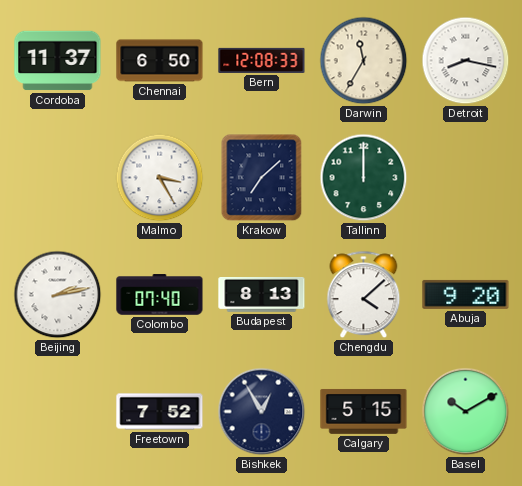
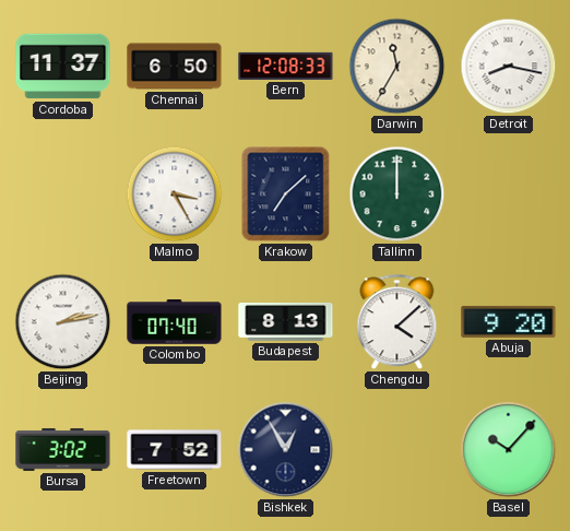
Bursa: none -> 3:02
Calgary: 5:15 -> none
Basel: 10:10 -> 10:07
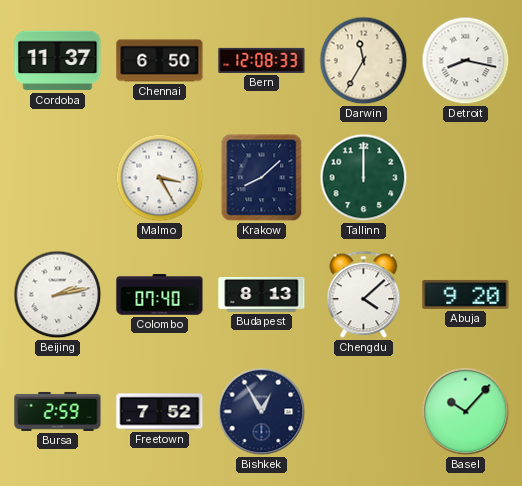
Krakow: 7:08 -> 8:08
Bursa: 3:02 -> 2:59
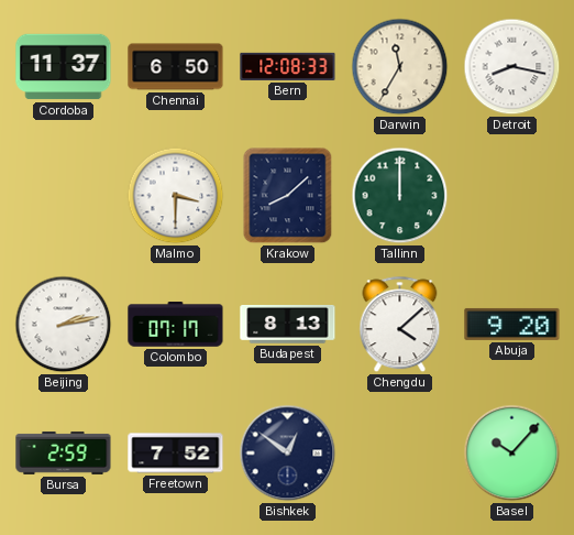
Malmo: 3:25 -> 3:30
Colombo: 07:40 -> 07:17
Bishkek: 12:55 -> 12:51
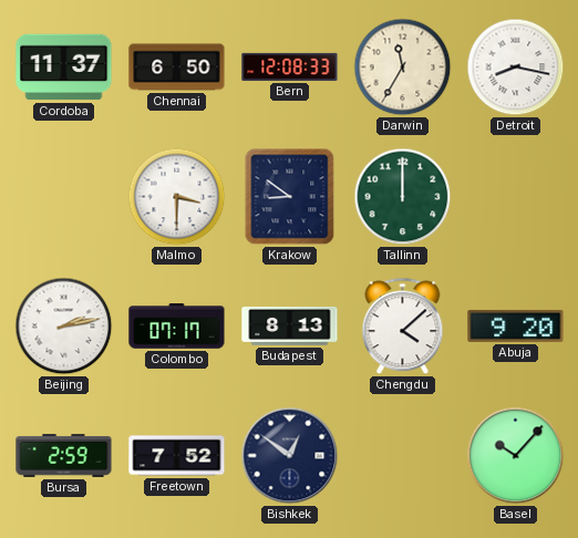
Krakow: 8:08 -> 8:51
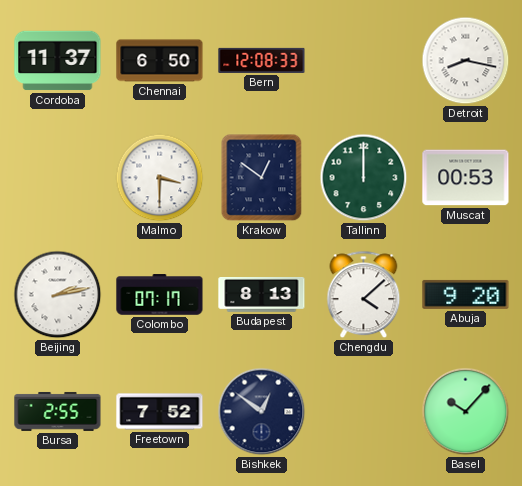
Darwin: 11:35 -> none
Krakow: 8:51 -> 12:51
Muscat: none -> 00:53
Bursa: 2:59 -> 2:55
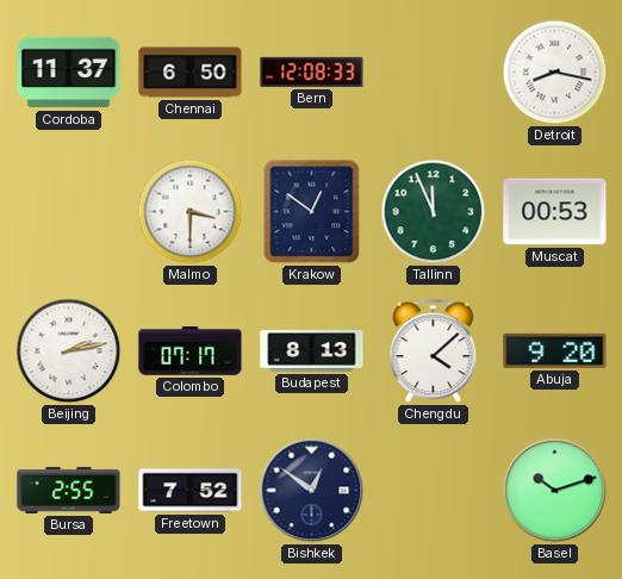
Tallinn: 12:00 -> 11:56
Basel: 10:07 -> 10:12
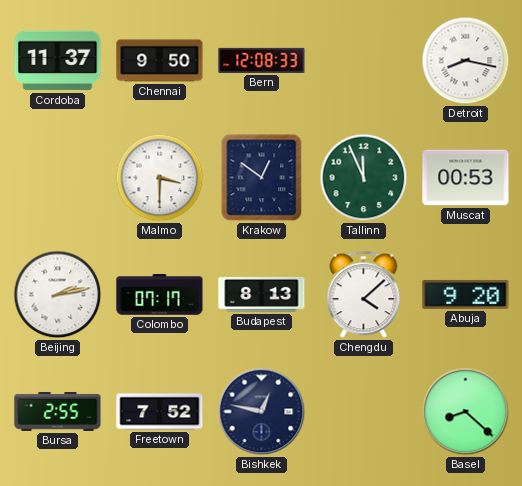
Chennai: 6:50 -> 9:50
Bishkek: 12:51 -> 12:47
Basel: 10:12 -> 8:22
